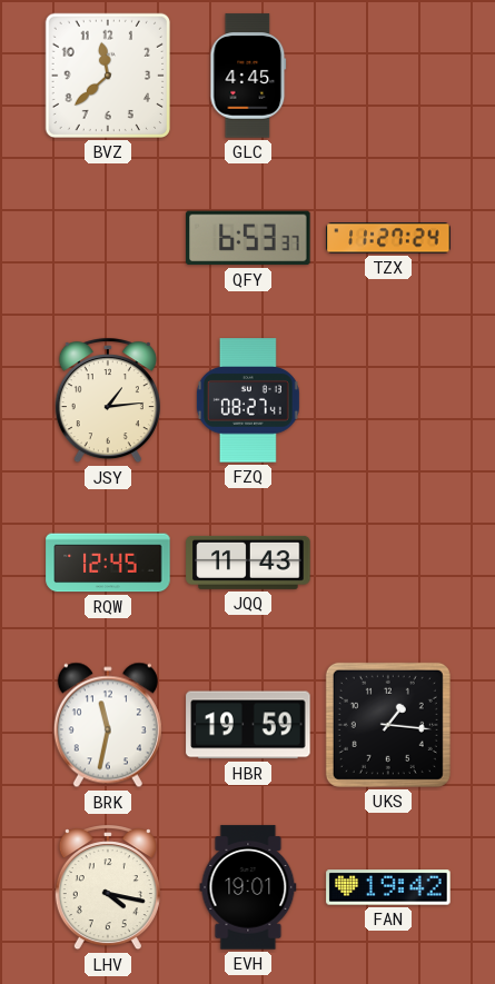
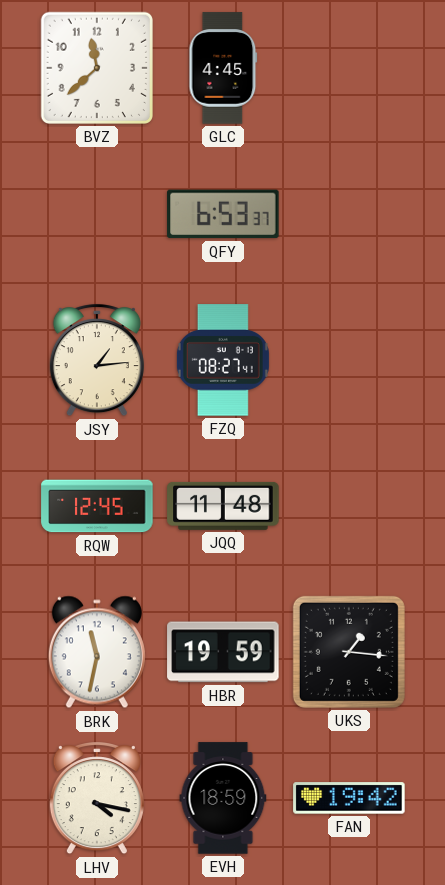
TZX: 11:27 -> none
JQQ: 11:43 -> 11:48
EVH: 19:01 -> 18:59
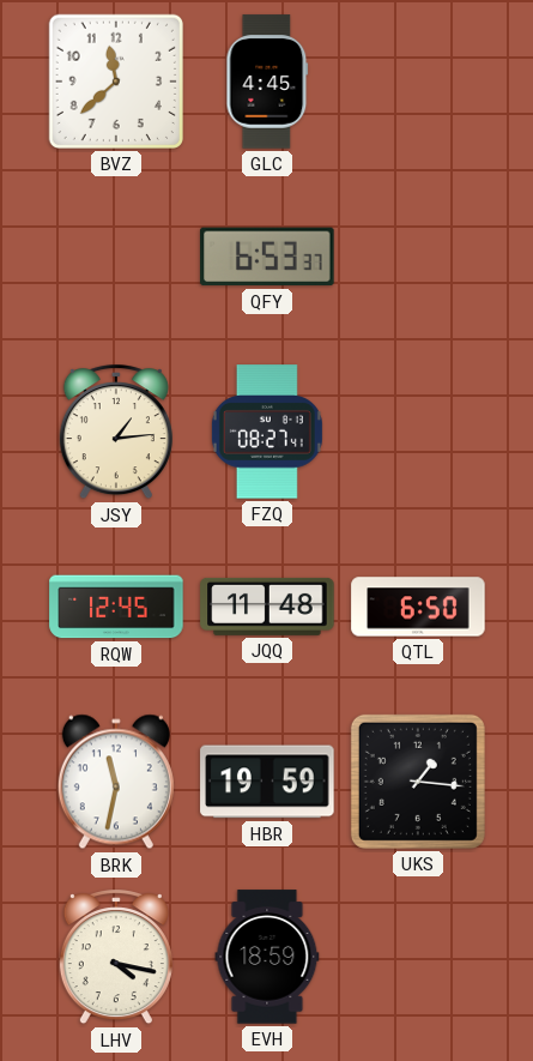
QTL: none -> 6:50
FAN: 19:42 -> none
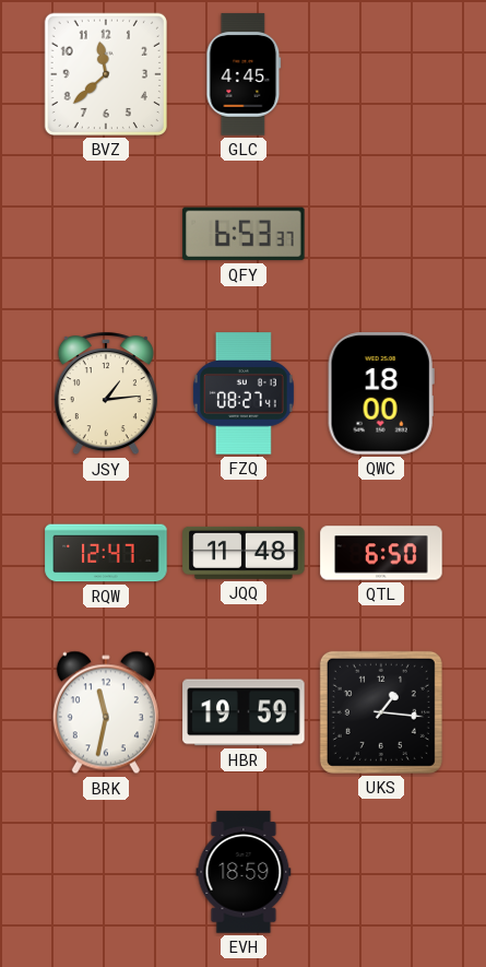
QWC: none -> 18:00
RQW: 12:45 -> 12:47
LHV: 4:17 -> none
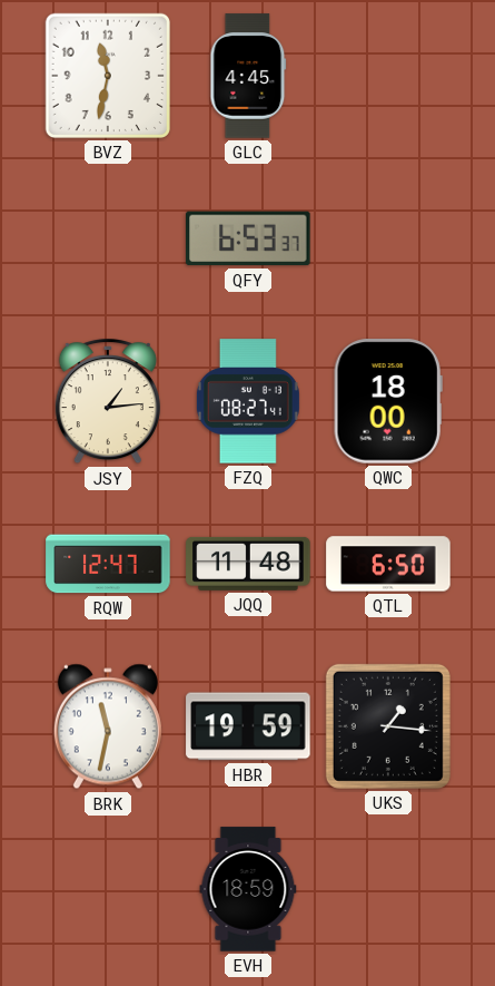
BVZ: 11:38 -> 11:32
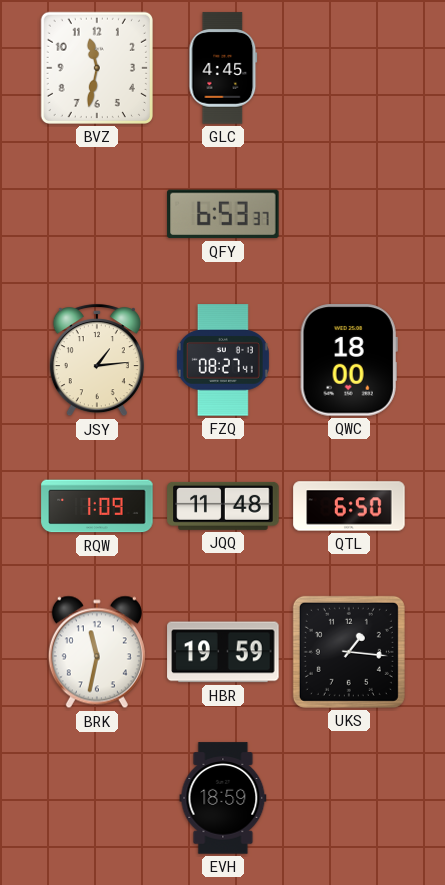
RQW: 12:47 -> 1:09
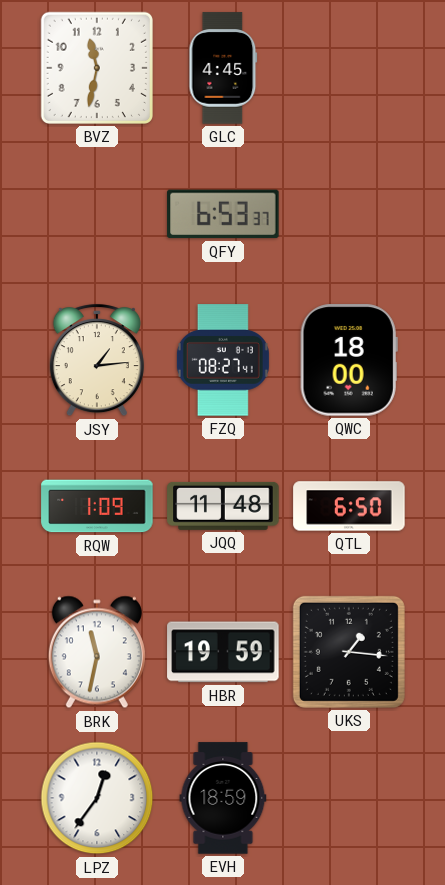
LPZ: none -> 12:36
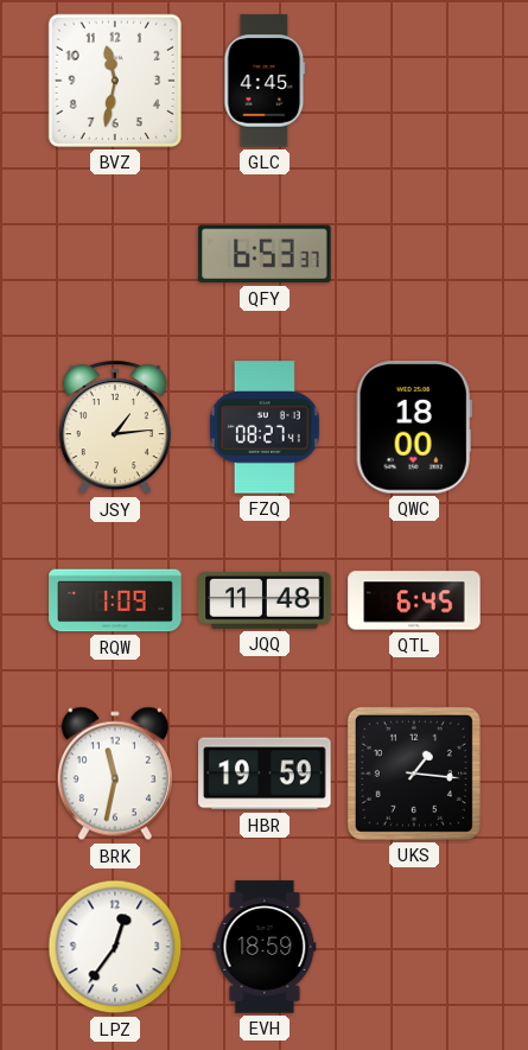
QTL: 6:50 -> 6:45
